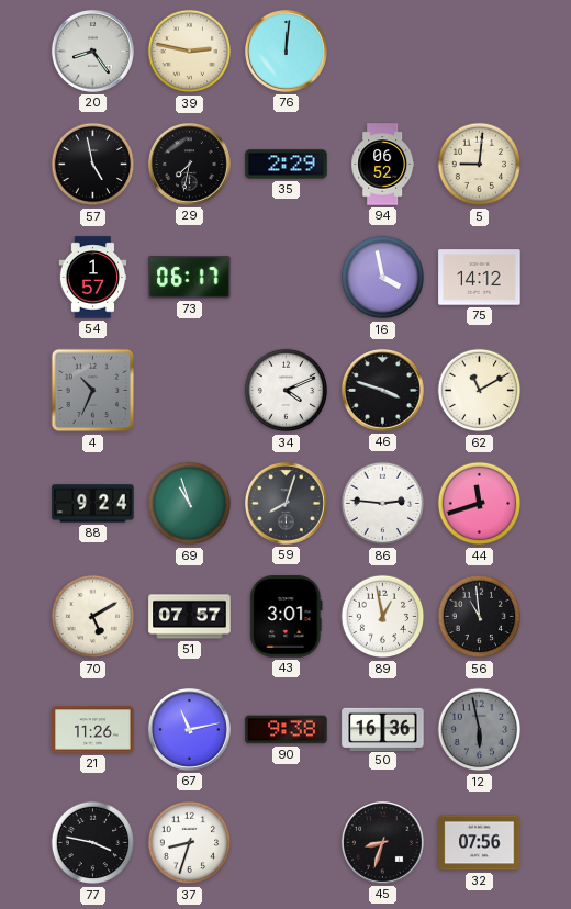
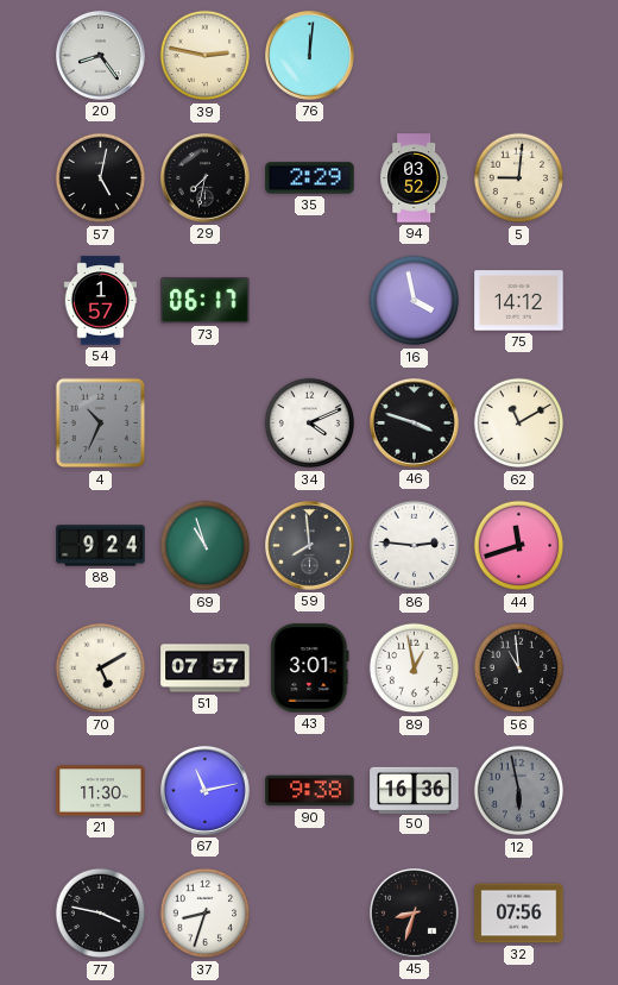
57: 4:58 -> 5:02
94: 06:52 -> 03:52
59: 8:03 -> 7:59
21: 11:26 -> 11:30
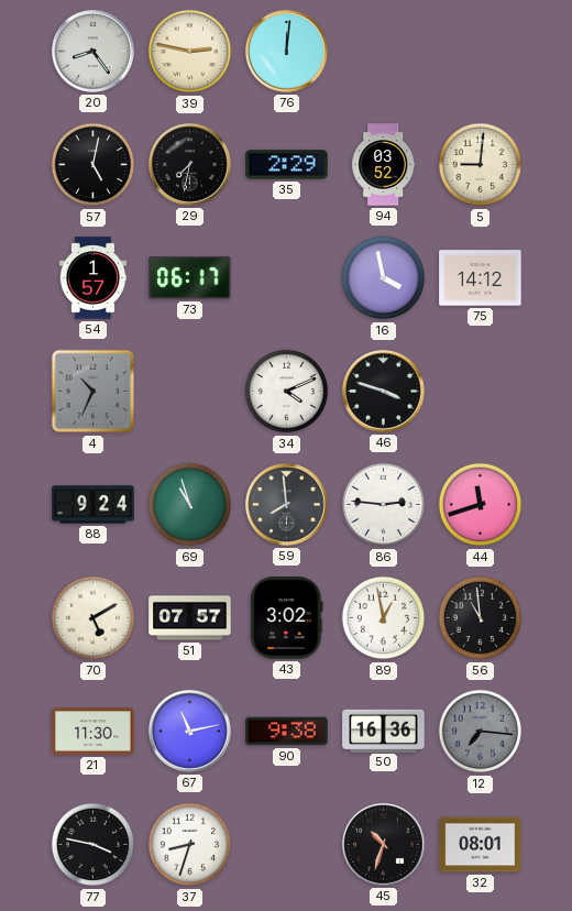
62: 11:10 -> none
43: 3:01 -> 3:02
12: 5:58 -> 7:16
45: 8:33 -> 10:33
32: 07:56 -> 08:01
